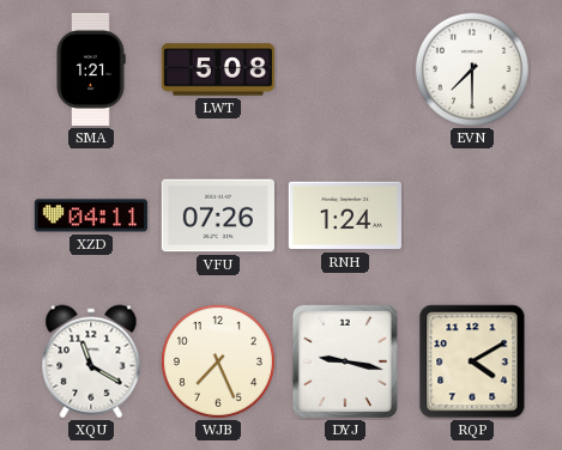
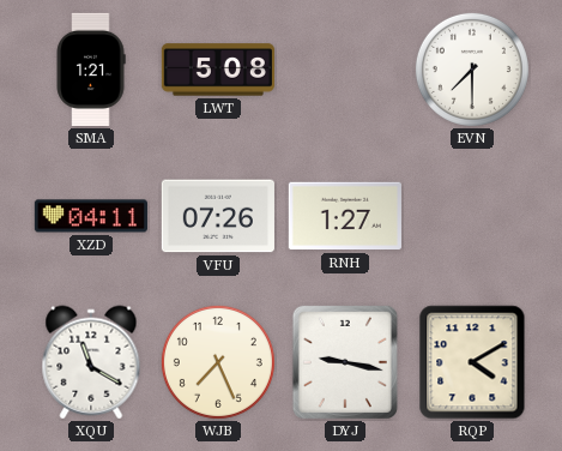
RNH: 1:24 -> 1:27
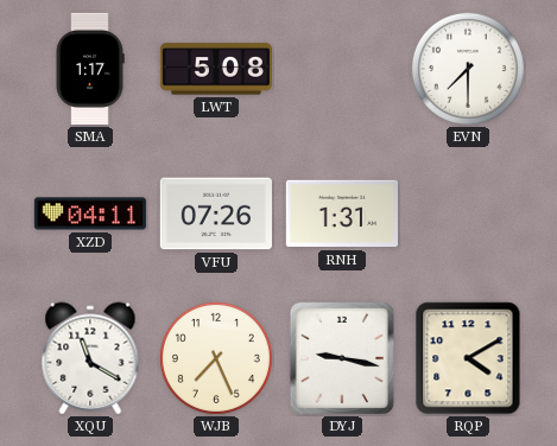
SMA: 1:21 -> 1:17
RNH: 1:27 -> 1:31
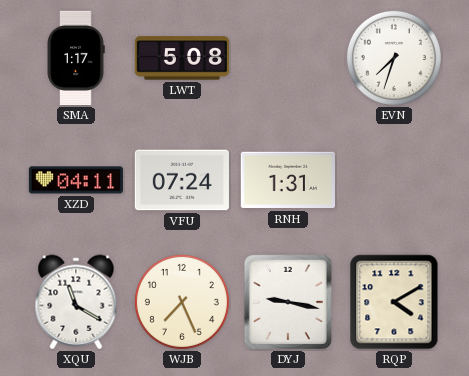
EVN: 7:30 -> 7:33
VFU: 07:26 -> 07:24
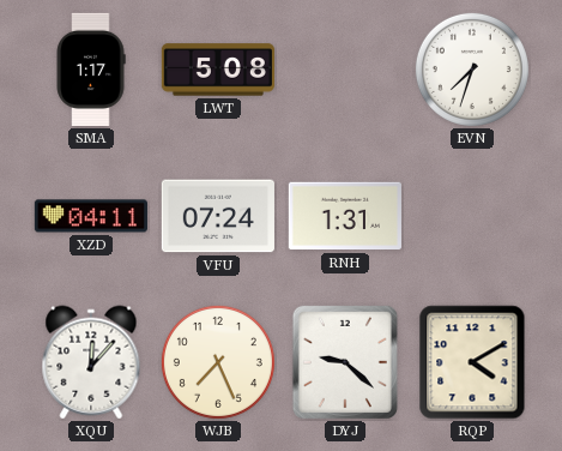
XQU: 11:20 -> 12:07
DYJ: 9:17 -> 9:22
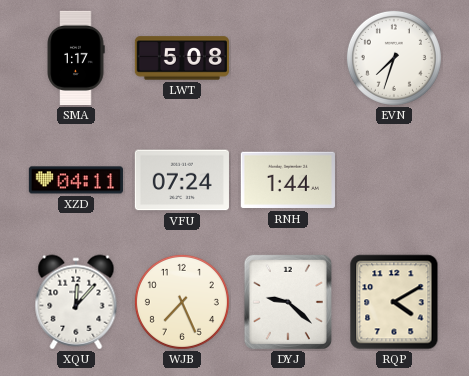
RNH: 1:31 -> 1:44
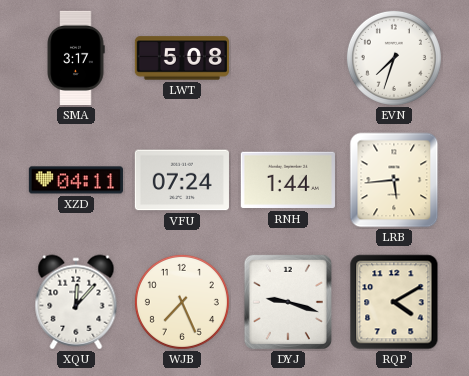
SMA: 1:17 -> 3:17
LRB: none -> 5:44
DYJ: 9:22 -> 9:18
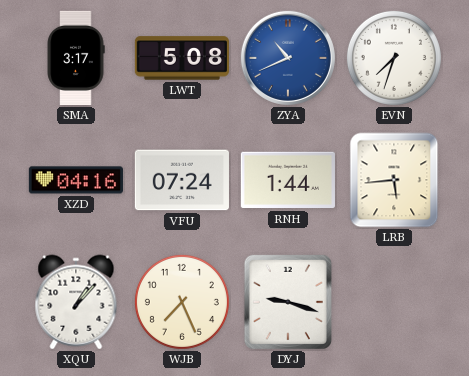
ZYA: none -> 10:41
XZD: 04:11 -> 04:16
XQU: 12:07 -> 1:07
RQP: 4:10 -> none
